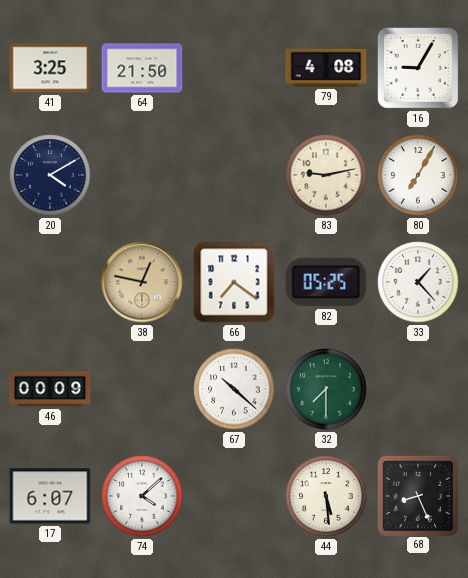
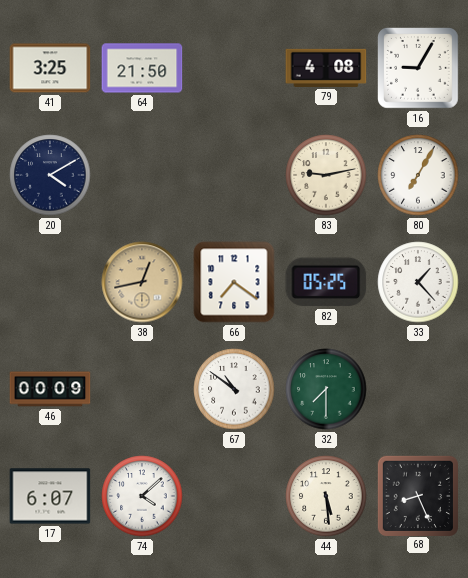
38: 12:47 -> 12:43
67: 10:22 -> 10:51
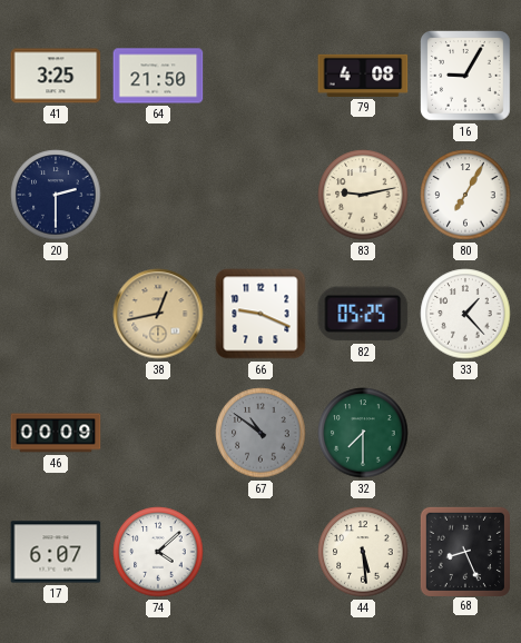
20: 4:10 -> 2:30
66: 7:21 -> 9:19
67 dial: white -> grey
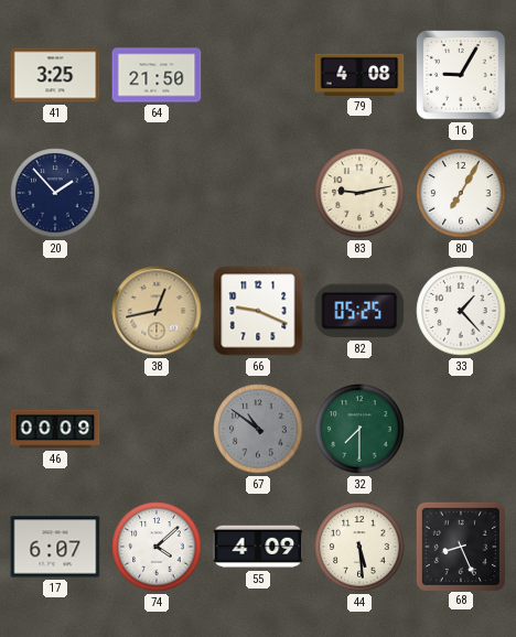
20: 2:30 -> 1:53
55: none -> 4:09
